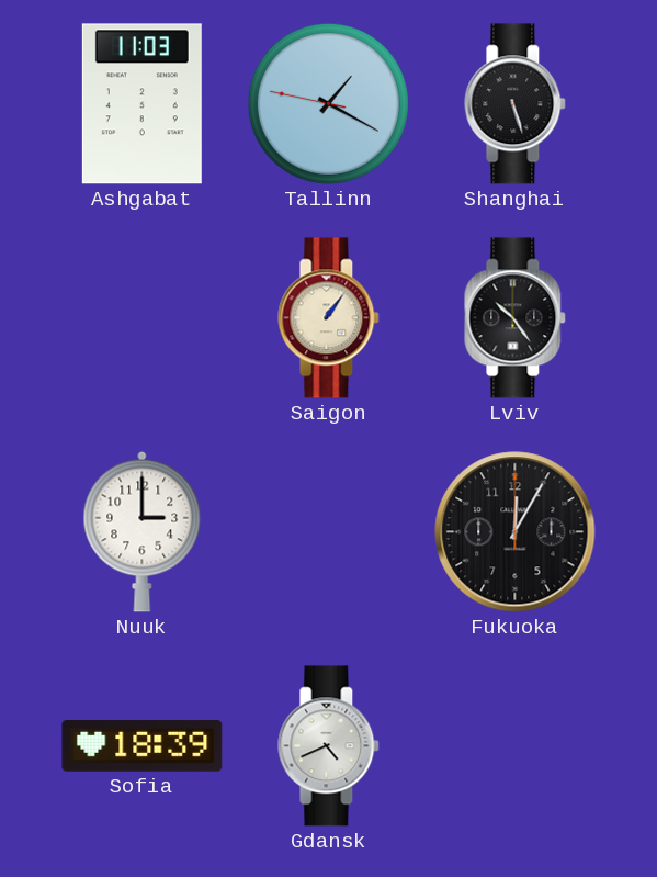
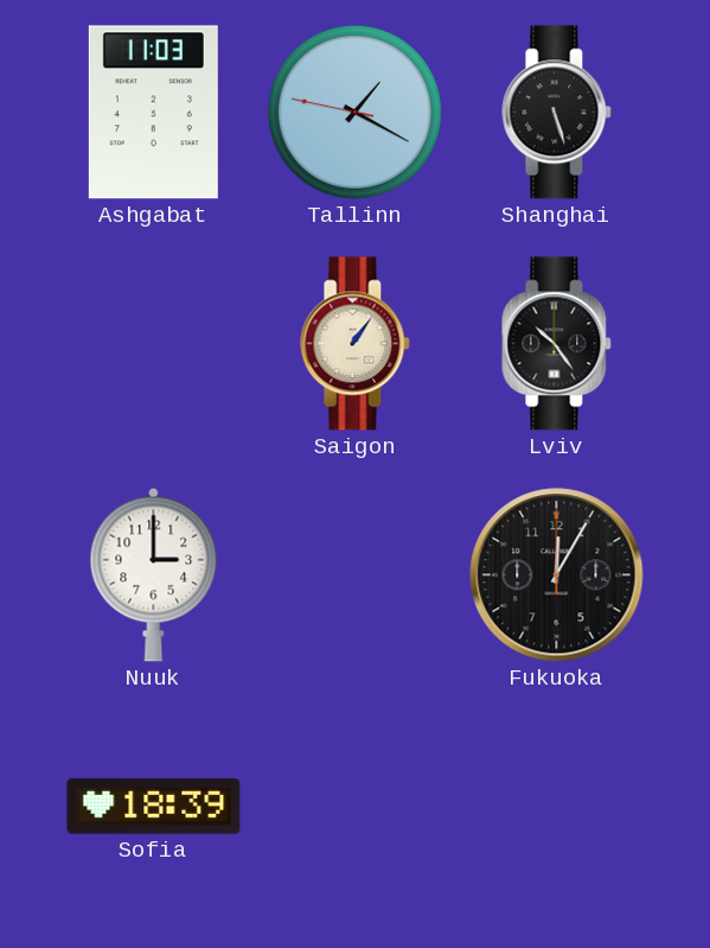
Gdansk: 4:41 -> none
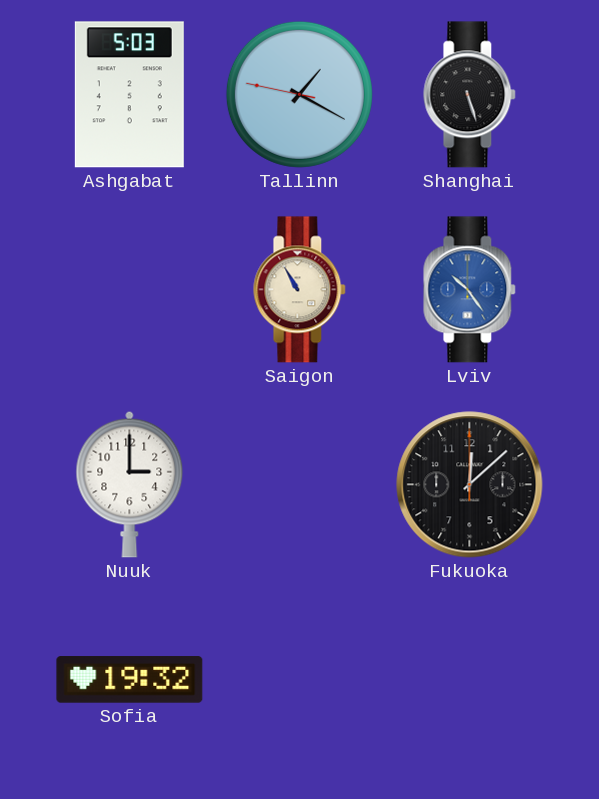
Ashgabat: 11:03 -> 5:03
Saigon: 1:06 -> 10:55
Lviv dial: black -> blue
Fukuoka: 12:05 -> 12:08
Sofia: 18:39 -> 19:32
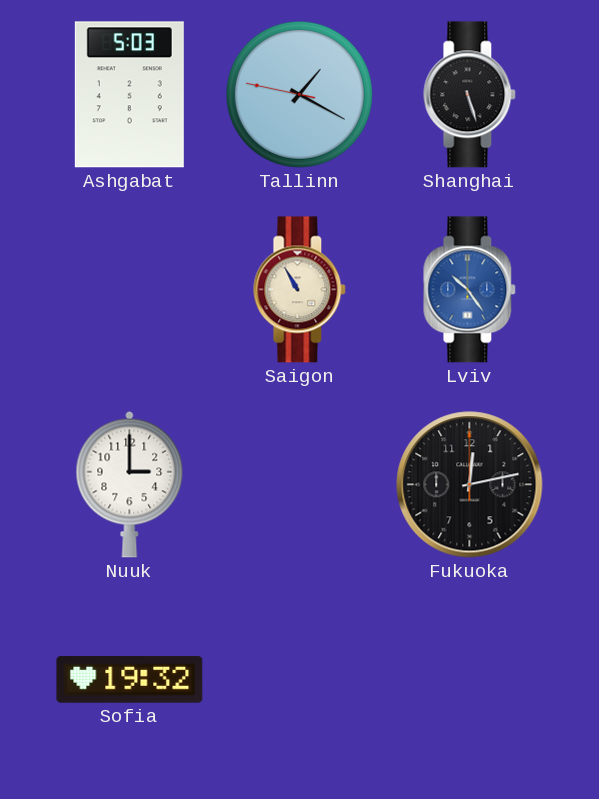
Fukuoka: 12:08 -> 12:13
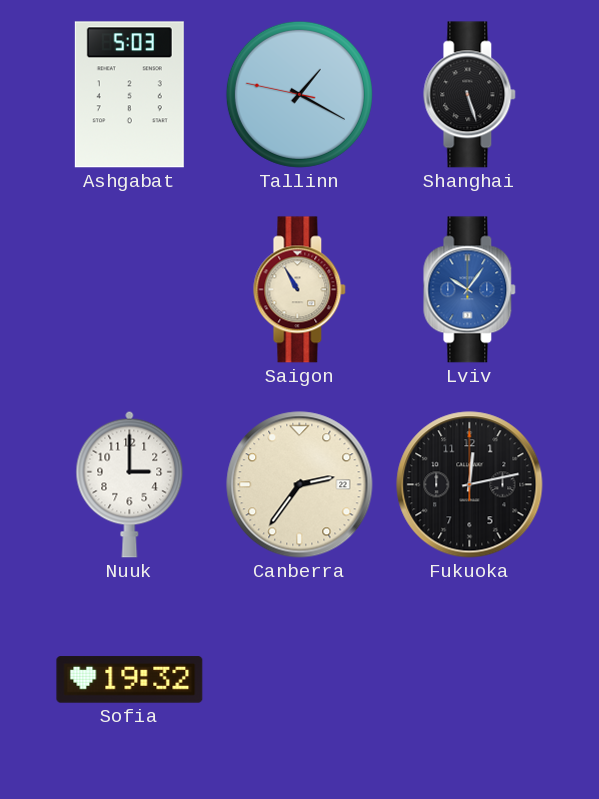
Lviv: 10:24 -> 10:06
Canberra: none -> 2:36
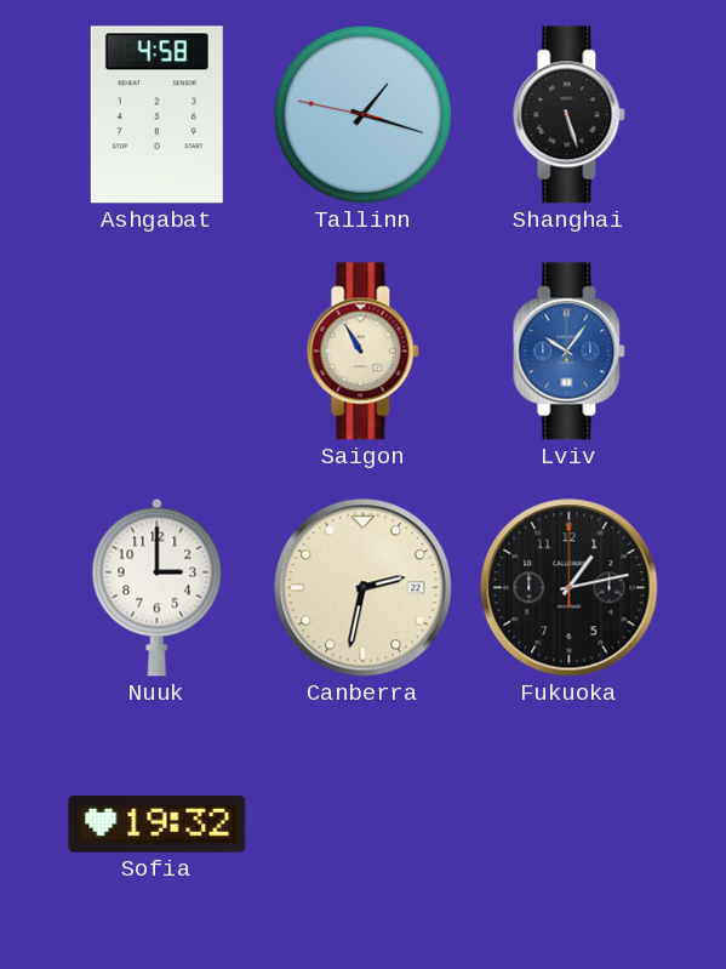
Ashgabat: 5:03 -> 4:58
Tallinn: 1:19 -> 1:17
Canberra: 2:36 -> 2:32
Fukuoka: 12:13 -> 1:13
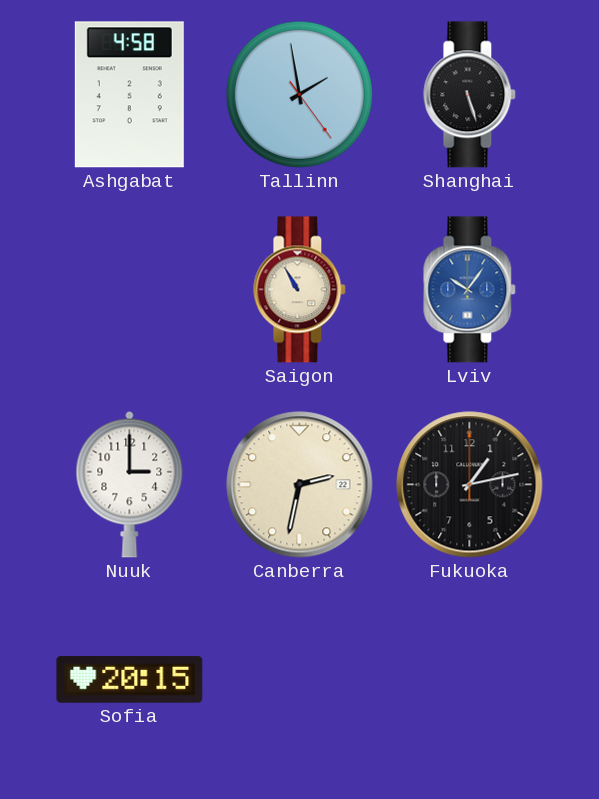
Tallinn: 1:17 -> 1:58
Sofia: 19:32 -> 20:15
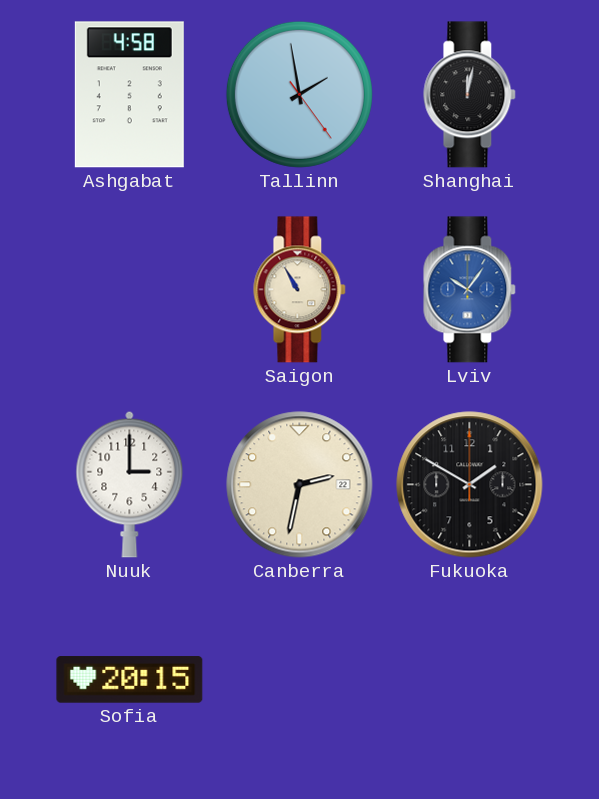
Shanghai: 5:27 -> 12:02
Fukuoka: 1:13 -> 1:50
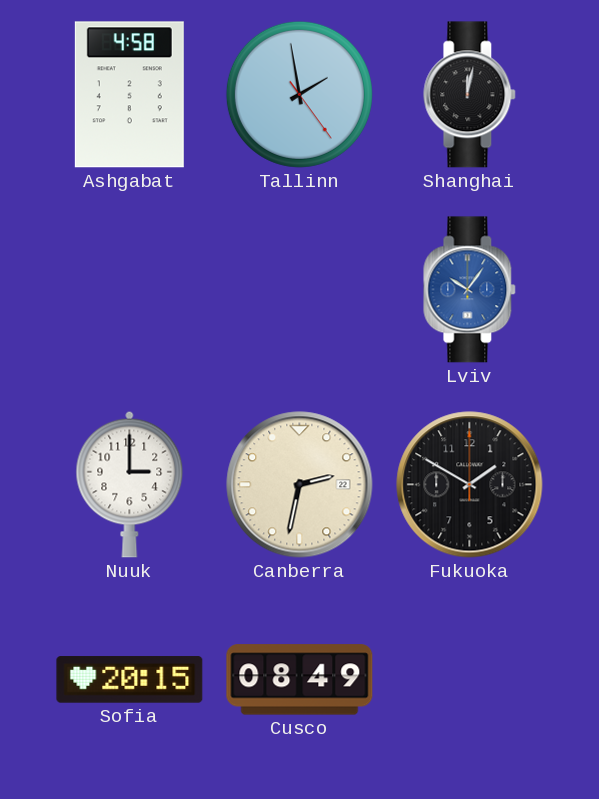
Saigon: 10:55 -> none
Cusco: none -> 08:49
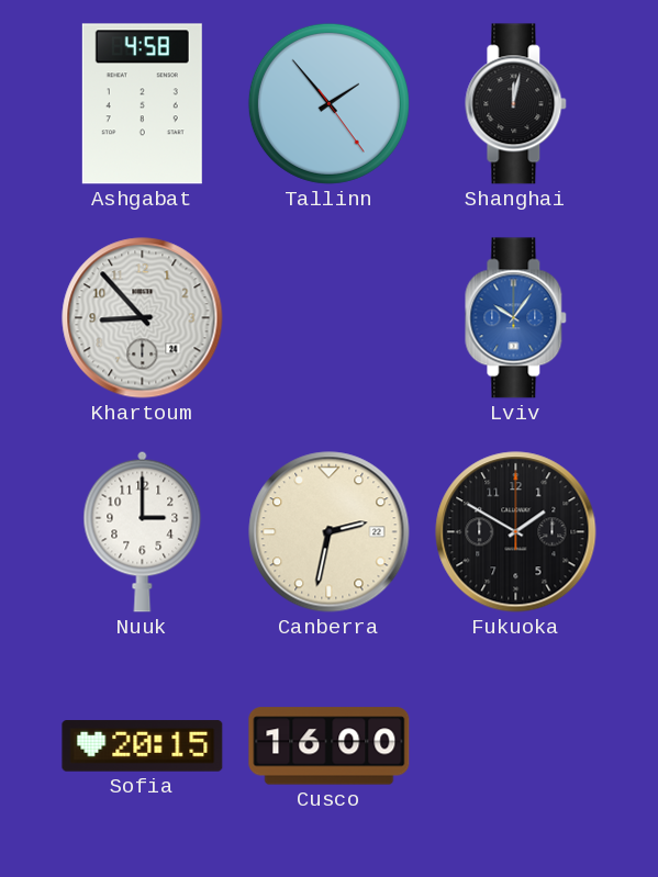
Tallinn: 1:58 -> 1:53
Khartoum: none -> 8:53
Cusco: 08:49 -> 16:00
